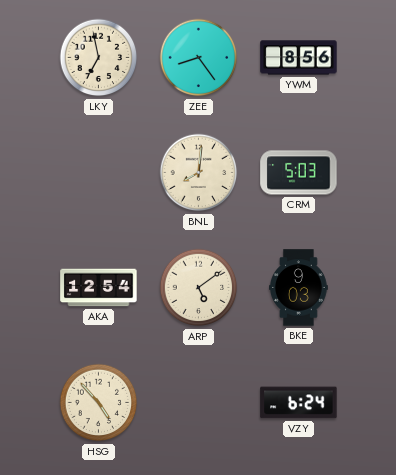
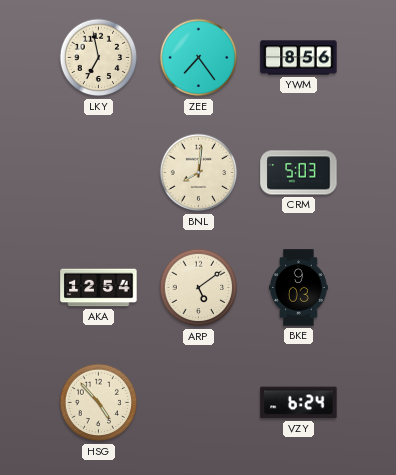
ZEE: 8:24 -> 7:24
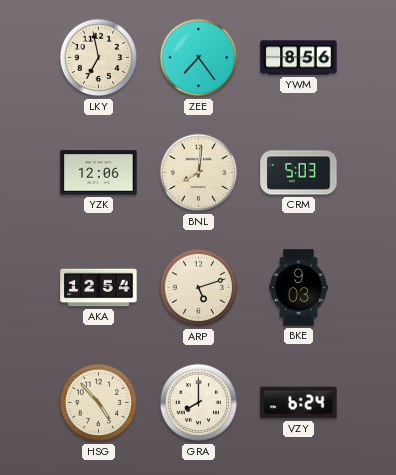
YZK: none -> 12:06
ARP: 5:09 -> 5:12
GRA: none -> 8:00
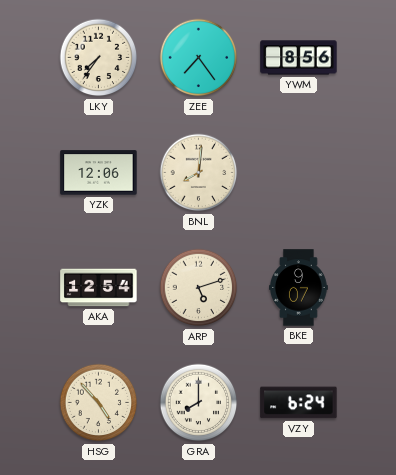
LKY: 6:58 -> 7:36
CRM: 5:03 -> none
BKE: 9:03 -> 9:07
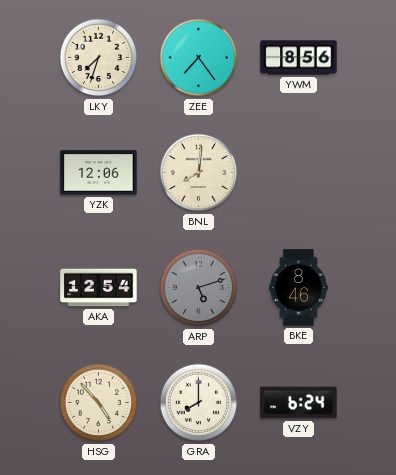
LKY: 7:36 -> 7:33
ARP dial: cream -> grey
BKE: 9:07 -> 8:46
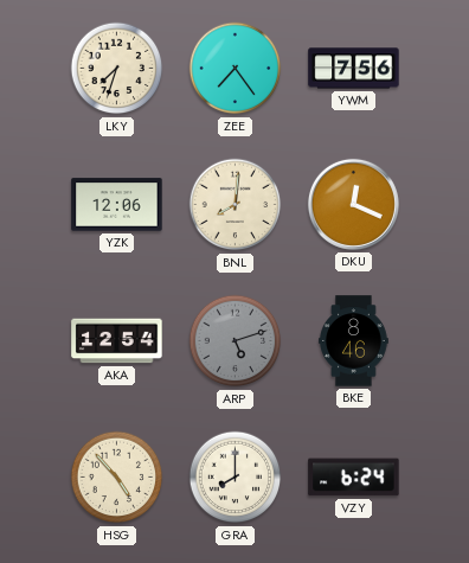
YWM: 8:56 -> 7:56
DKU: none -> 12:19
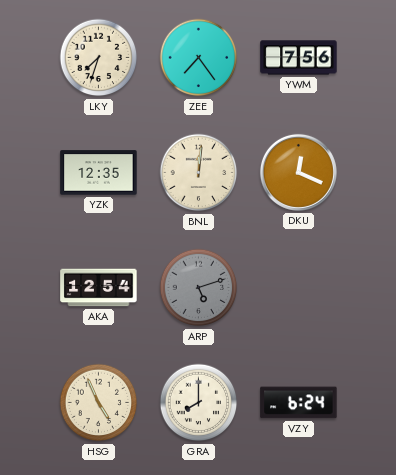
YZK: 12:06 -> 12:35
BNL: 8:01 -> 12:01
BKE: 8:46 -> none
HSG: 4:53 -> 4:56
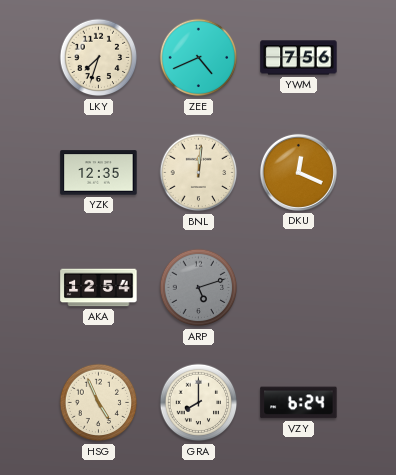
ZEE: 7:24 -> 4:41
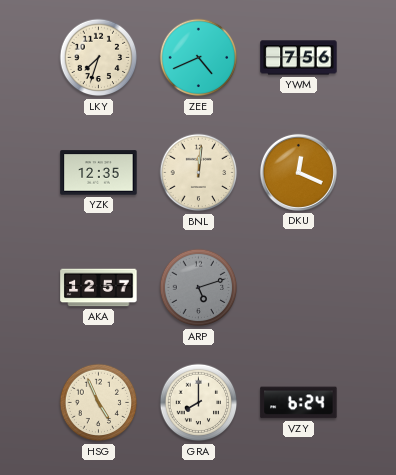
AKA: 12:54 -> 12:57
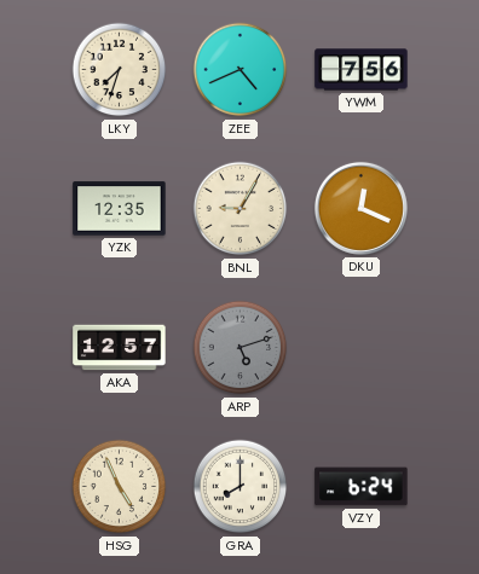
BNL: 12:01 -> 9:05
